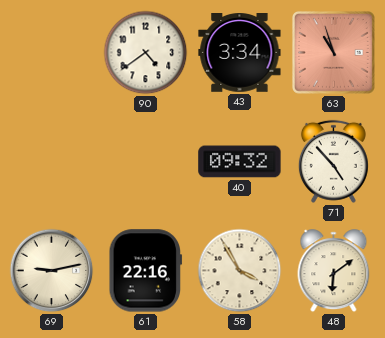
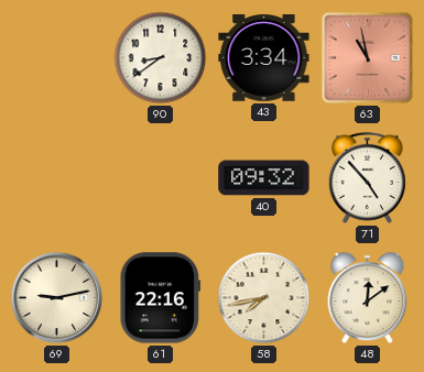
90: 4:39 -> 8:39
63: 10:57 -> 10:58
58: 3:55 -> 7:43
48: 6:09 -> 12:09
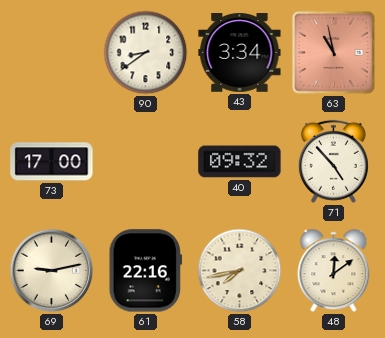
73: none -> 17:00
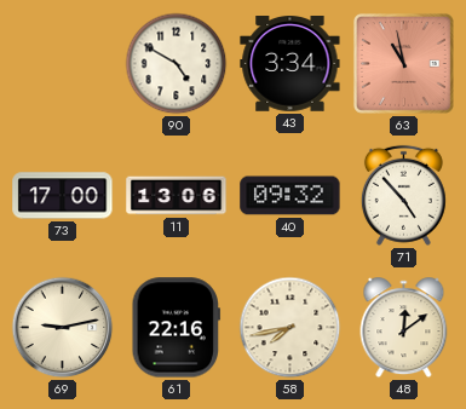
90: 8:39 -> 4:50
11: none -> 13:06
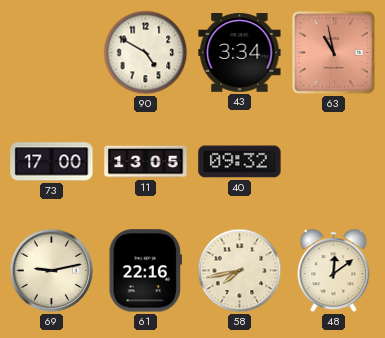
11: 13:06 -> 13:05
71: 4:53 -> none
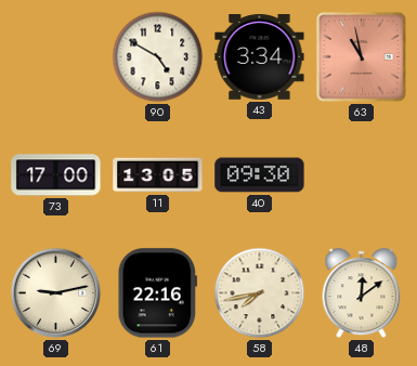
40: 09:32 -> 09:30
